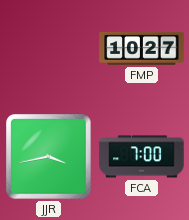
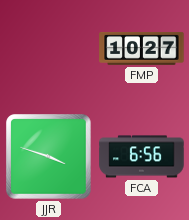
JJR: 3:43 -> 3:48
FCA: 7:00 -> 6:56
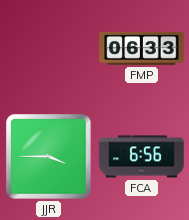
FMP: 10:27 -> 06:33
JJR: 3:48 -> 3:45
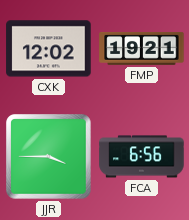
CXK: none -> 12:02
FMP: 06:33 -> 19:21
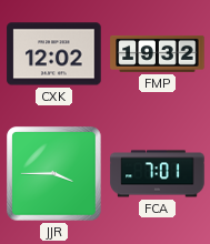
FMP: 19:21 -> 19:32
FCA: 6:56 -> 7:01
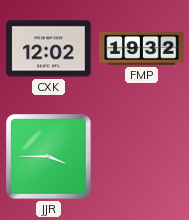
FCA: 7:01 -> none
